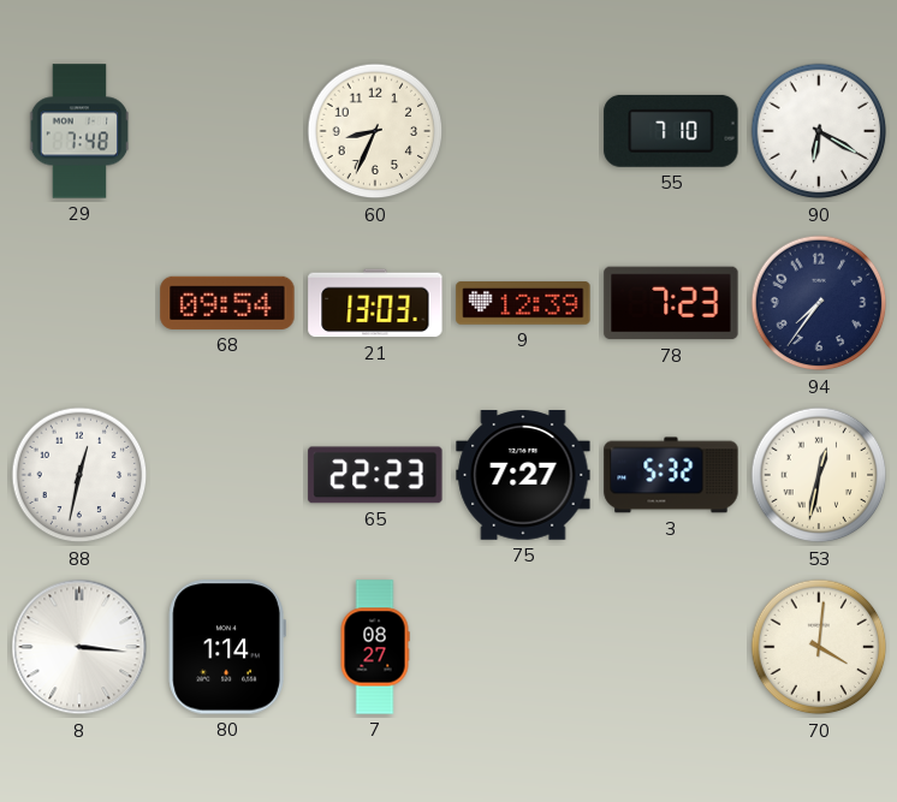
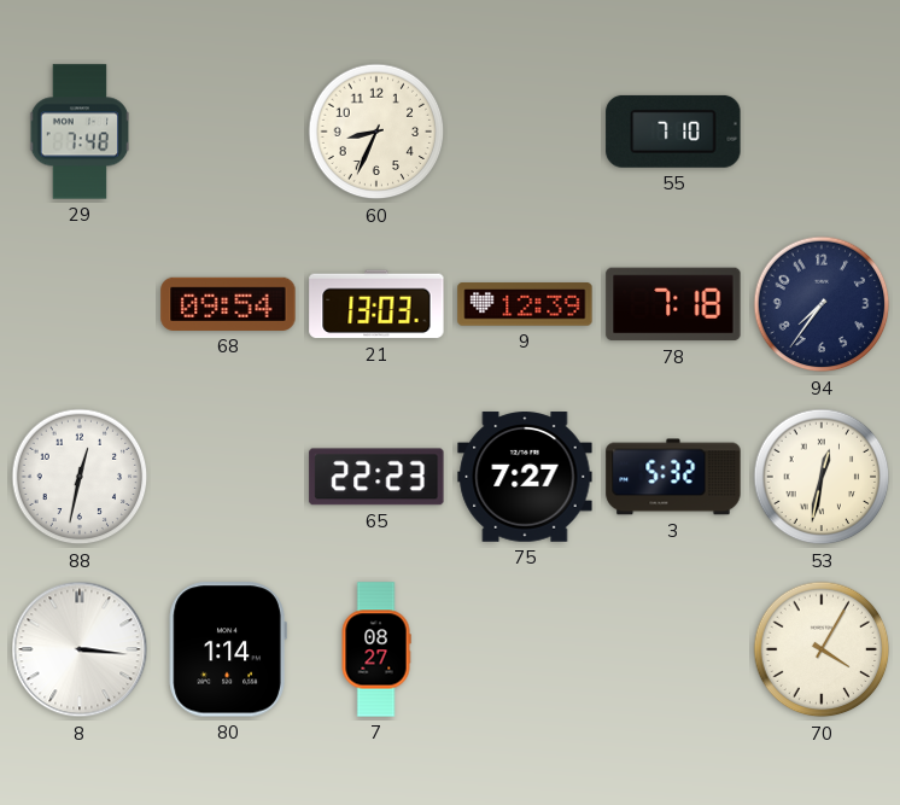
90: 6:20 -> none
78: 7:23 -> 7:18
70: 4:01 -> 4:05
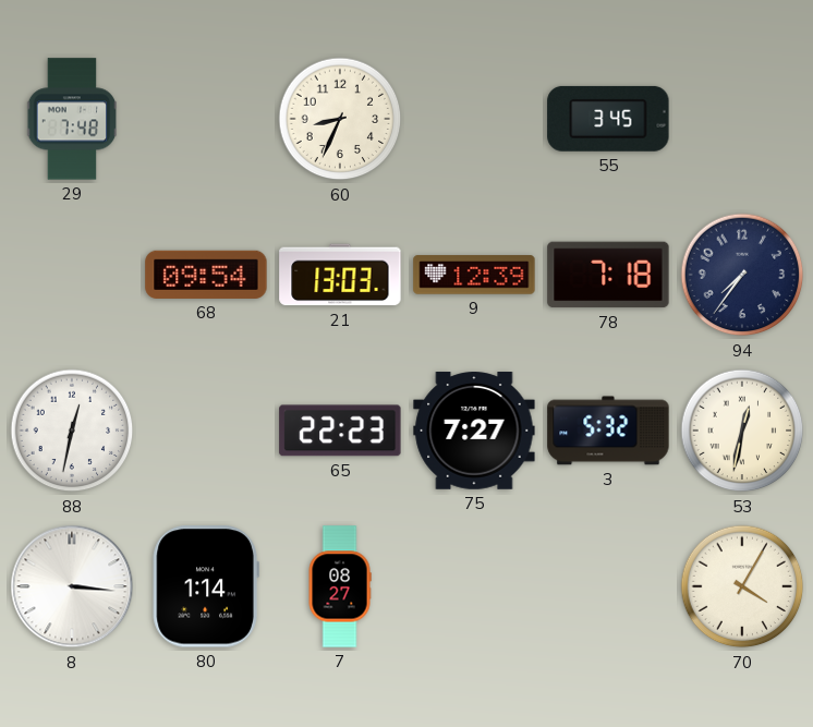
55: 7:10 -> 3:45
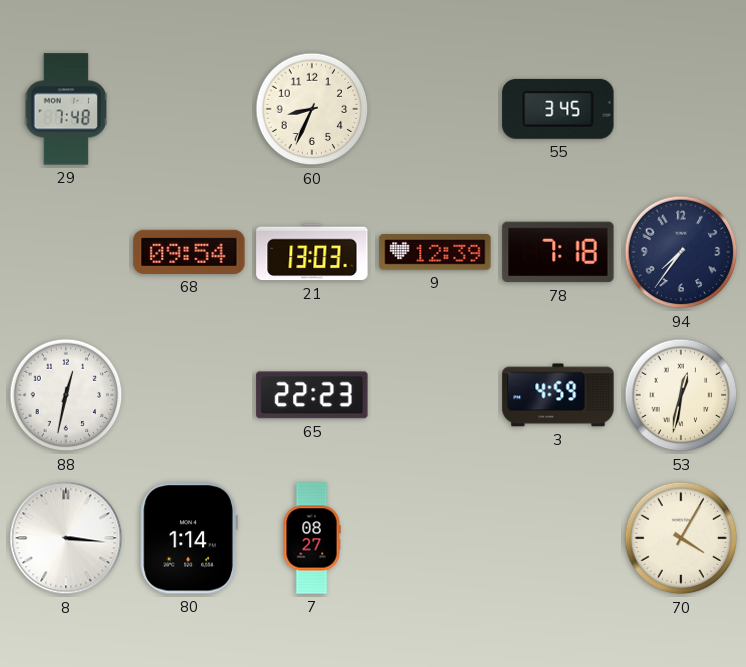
75: 7:27 -> none
3: 5:32 -> 4:59
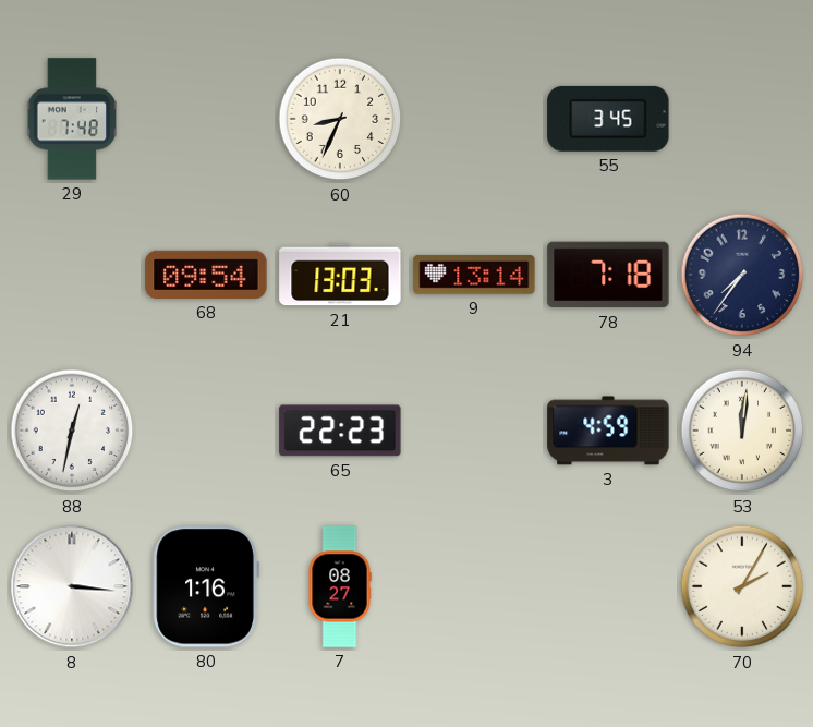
9: 12:39 -> 13:14
53: 12:32 -> 12:01
80: 1:14 -> 1:16
70: 4:05 -> 2:05
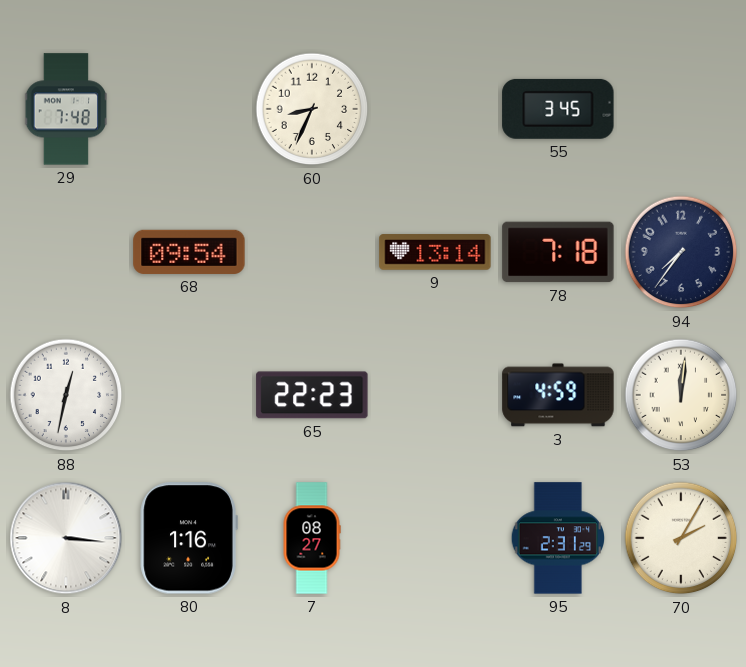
21: 13:03 -> none
95: none -> 2:31
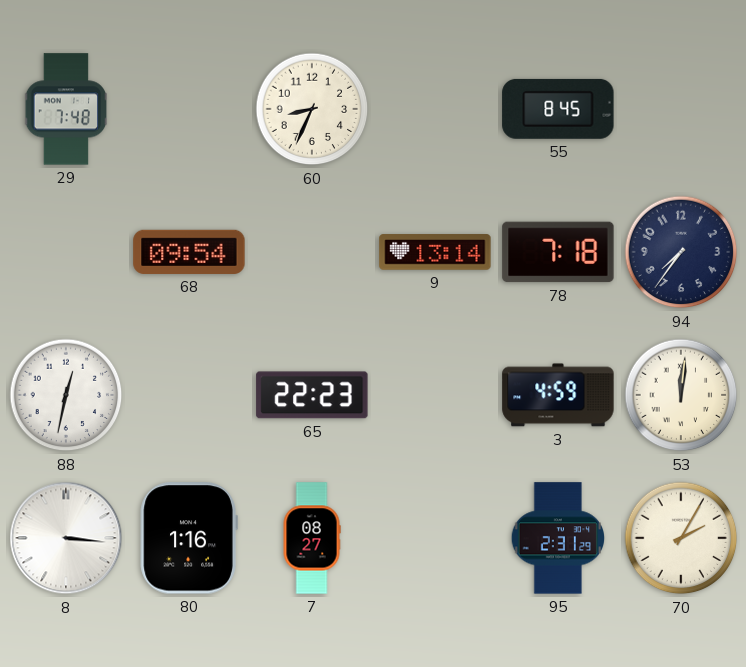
55: 3:45 -> 8:45
